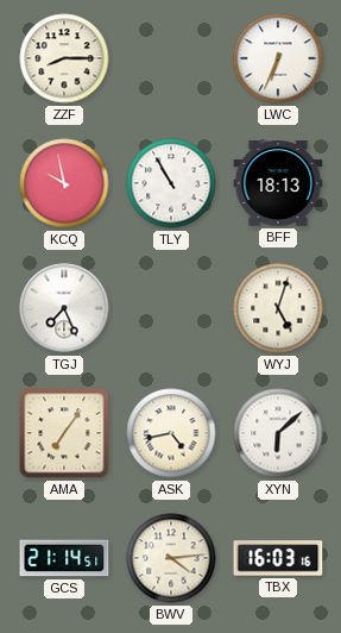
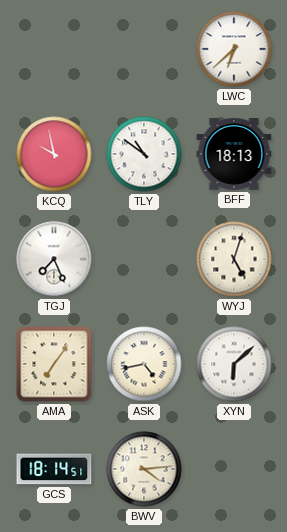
ZZF: 8:15 -> none
LWC: 6:34 -> 6:38
TLY: 10:55 -> 10:51
GCS: 21:14 -> 18:14
TBX: 16:03 -> none
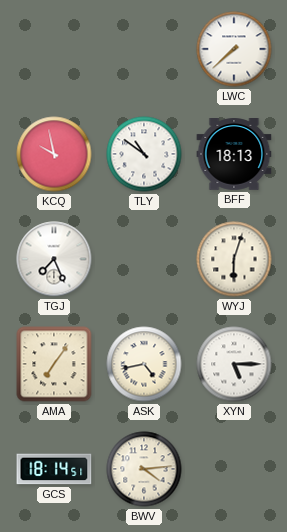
LWC: 6:38 -> 7:38
WYJ: 5:03 -> 6:03
XYN: 6:08 -> 5:15
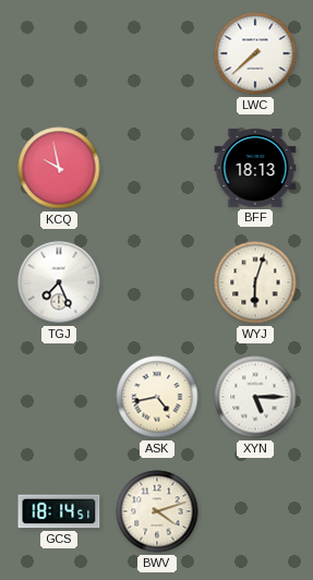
TLY: 10:51 -> none
AMA: 7:06 -> none
BWV: 4:14 -> 4:12
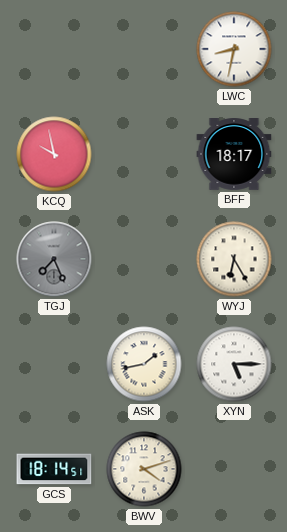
LWC: 7:38 -> 8:32
BFF: 18:13 -> 18:17
TGJ dial: white -> grey
WYJ: 6:03 -> 6:25
ASK: 4:43 -> 1:43
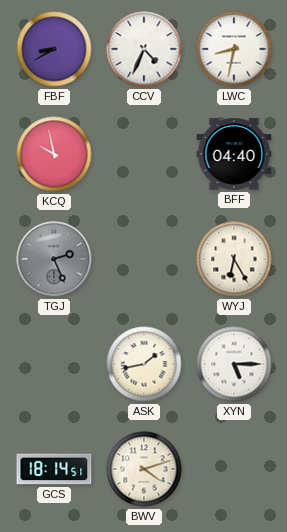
FBF: none -> 8:40
CCV: none -> 4:34
BFF: 18:17 -> 04:40
TGJ: 7:26 -> 2:26
